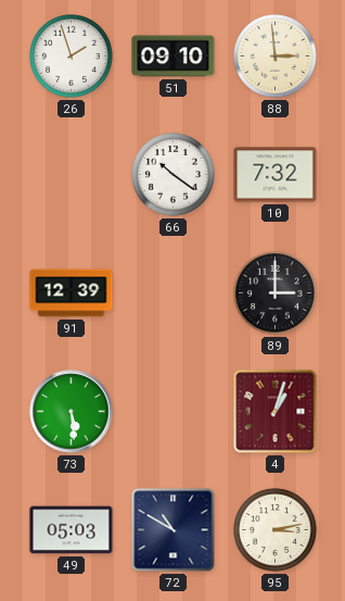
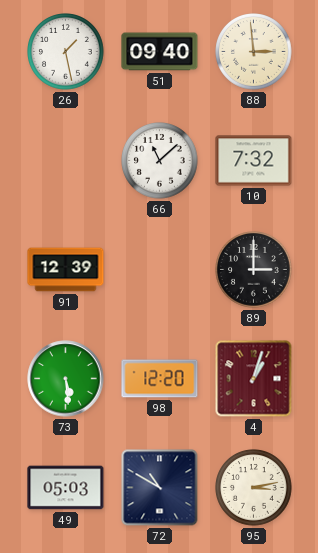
26: 1:57 -> 1:28
51: 09:10 -> 09:40
66: 10:21 -> 11:08
98: none -> 12:20
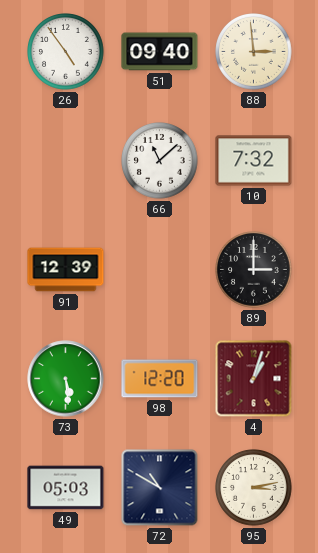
26: 1:28 -> 4:54
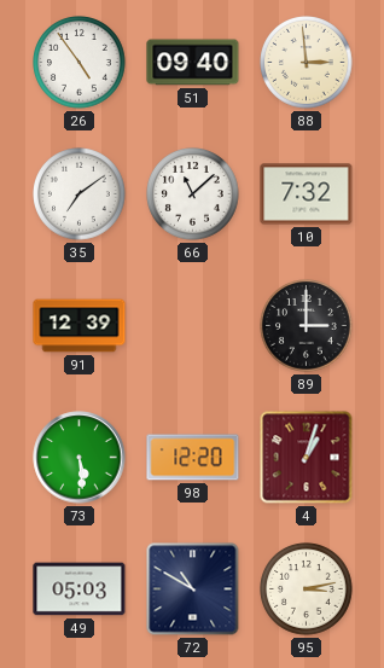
35: none -> 7:09
